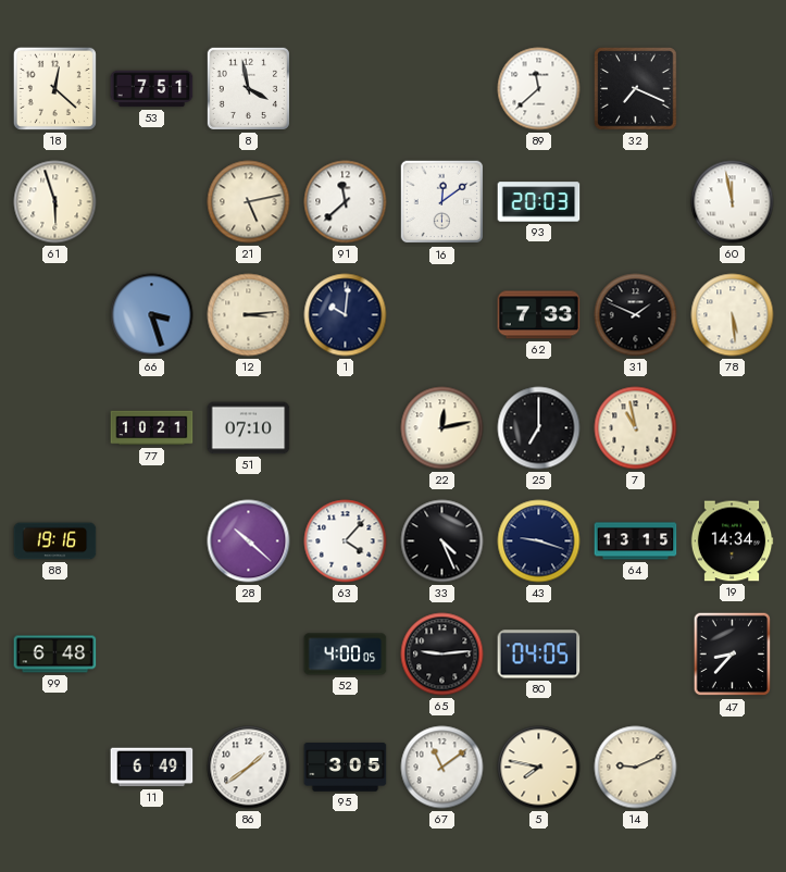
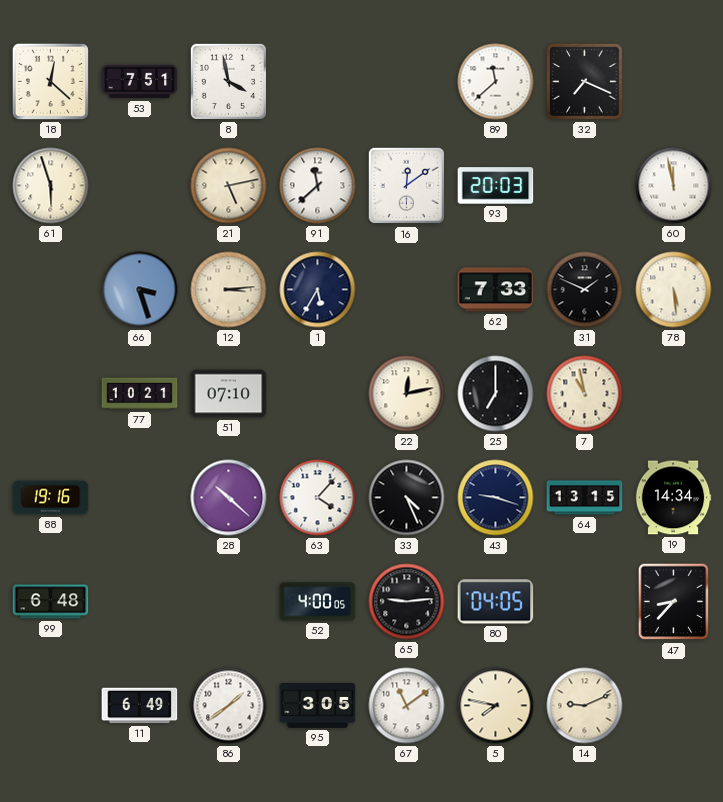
1: 10:01 -> 5:35
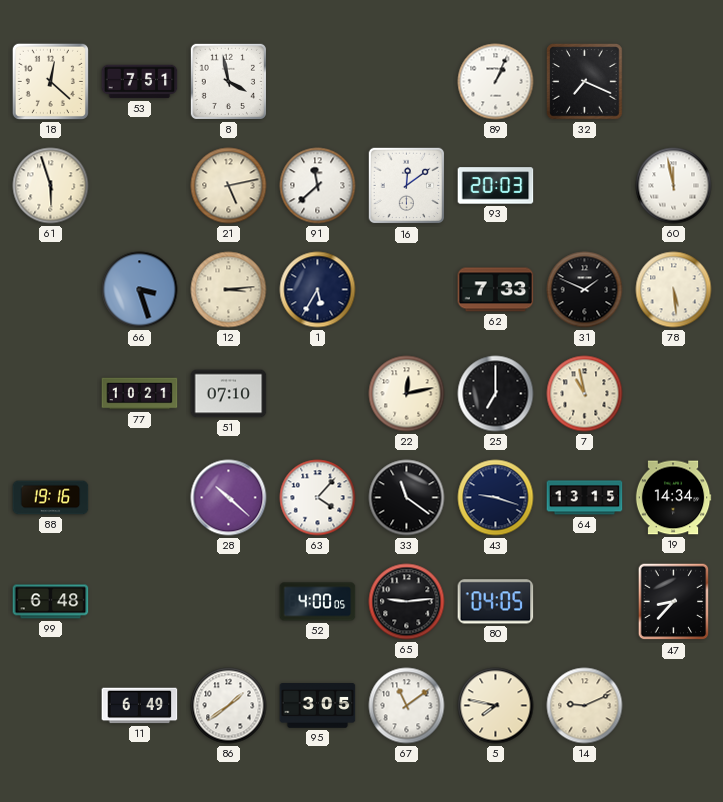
89: 11:38 -> 1:04
33: 4:26 -> 11:21
